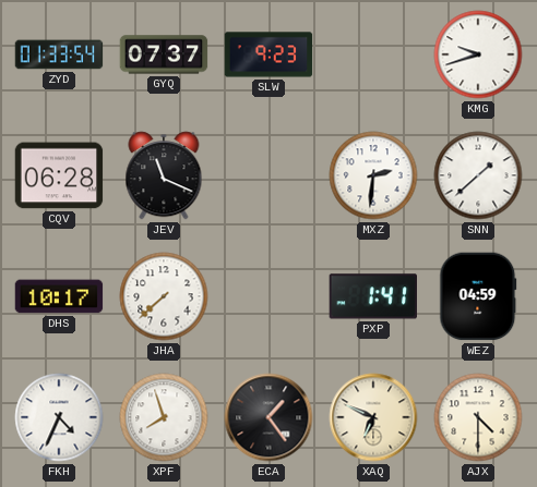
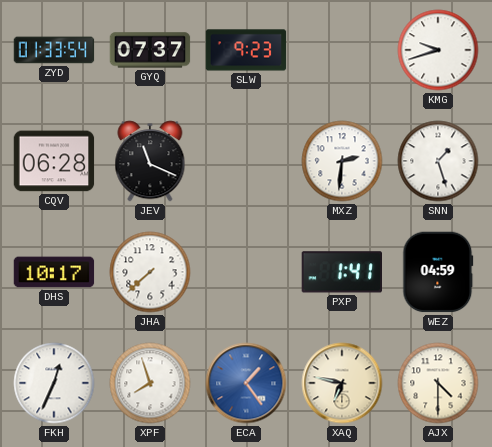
SNN: 1:38 -> 1:27
FKH: 4:34 -> 12:34
ECA dial: black -> blue
XAQ: 6:49 -> 6:47
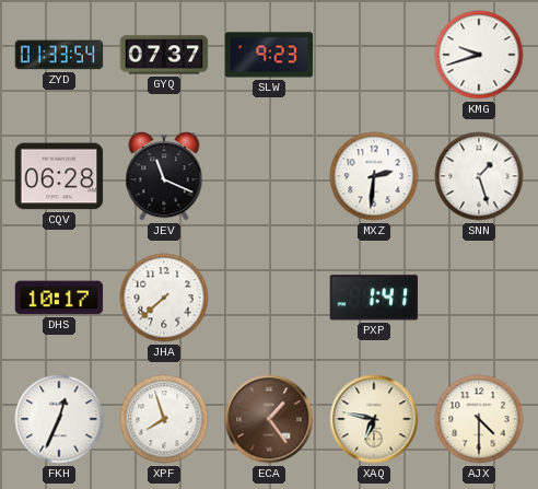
WEZ: 04:59 -> none
ECA dial: blue -> brown
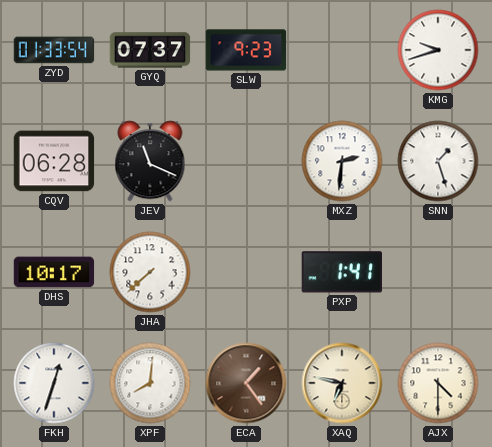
FKH: 12:34 -> 12:33
XPF: 7:57 -> 8:01
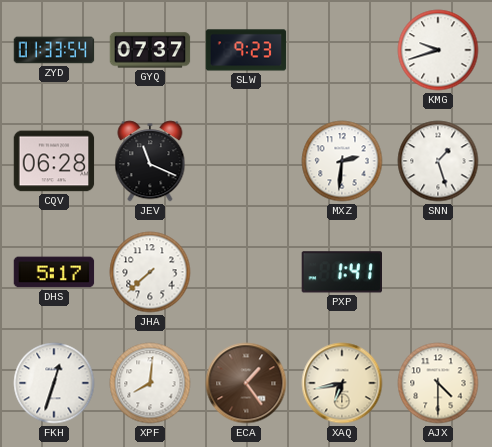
DHS: 10:17 -> 5:17
XAQ: 6:47 -> 6:43
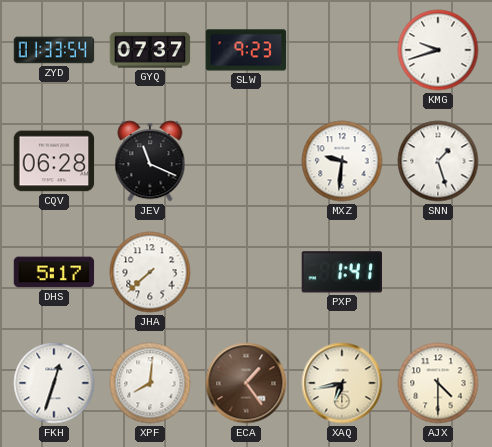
MXZ: 2:31 -> 9:31
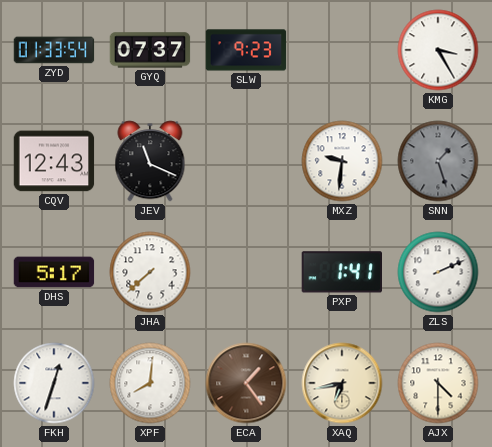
KMG: 9:42 -> 3:25
CQV: 06:28 -> 12:43
SNN dial: white -> grey
ZLS: none -> 2:11
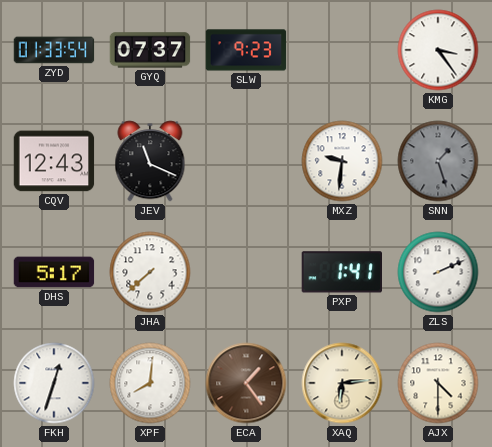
KMG: 3:25 -> 3:24
XAQ: 6:43 -> 6:14
